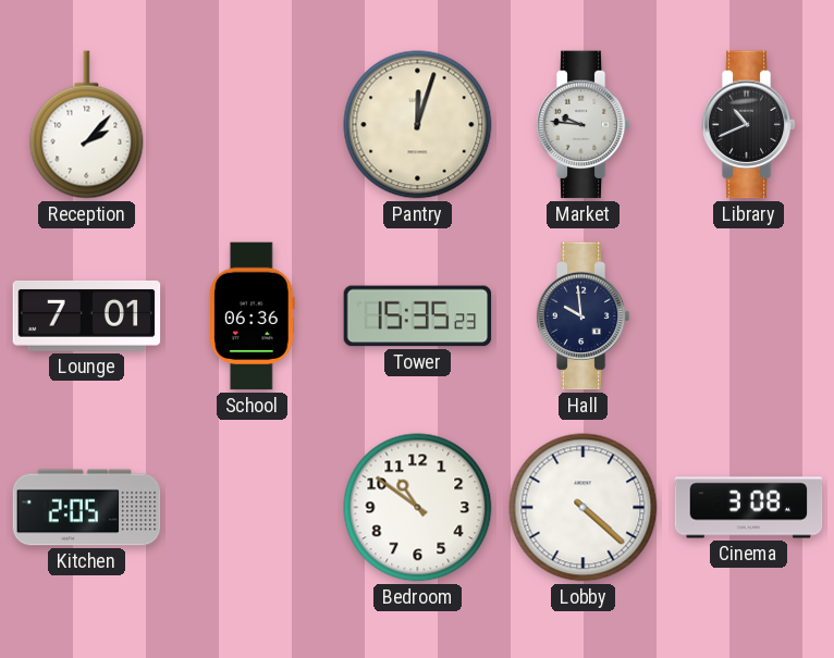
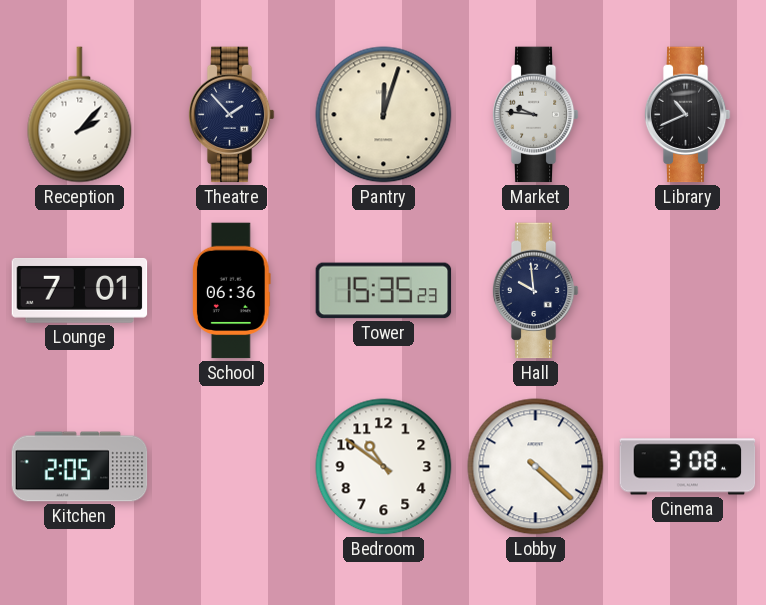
Theatre: none -> 1:53
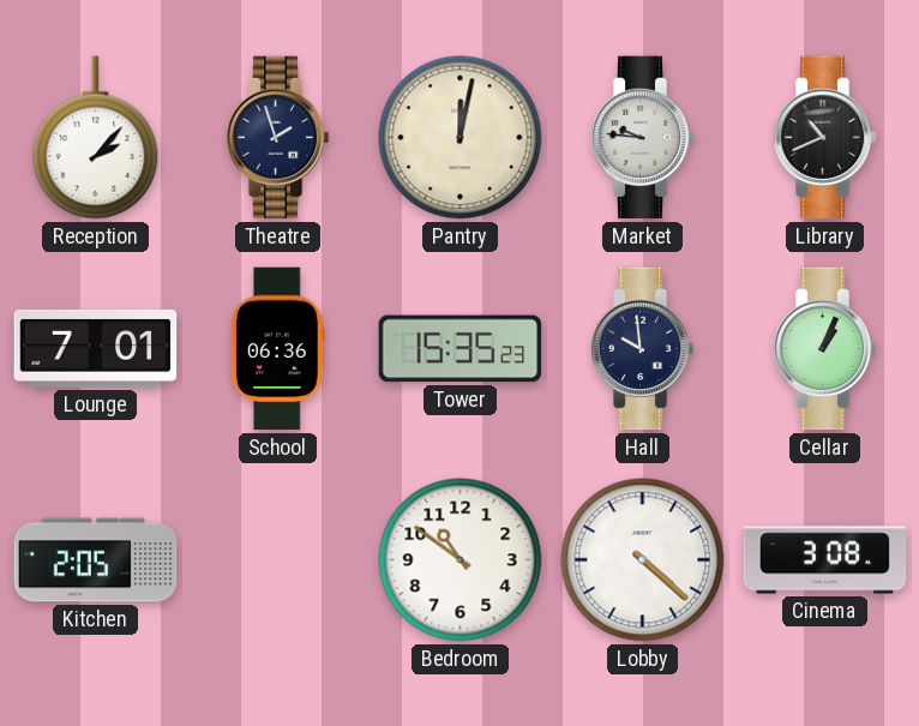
Theatre: 1:53 -> 1:57
Pantry: 12:03 -> 12:02
Cellar: none -> 1:04
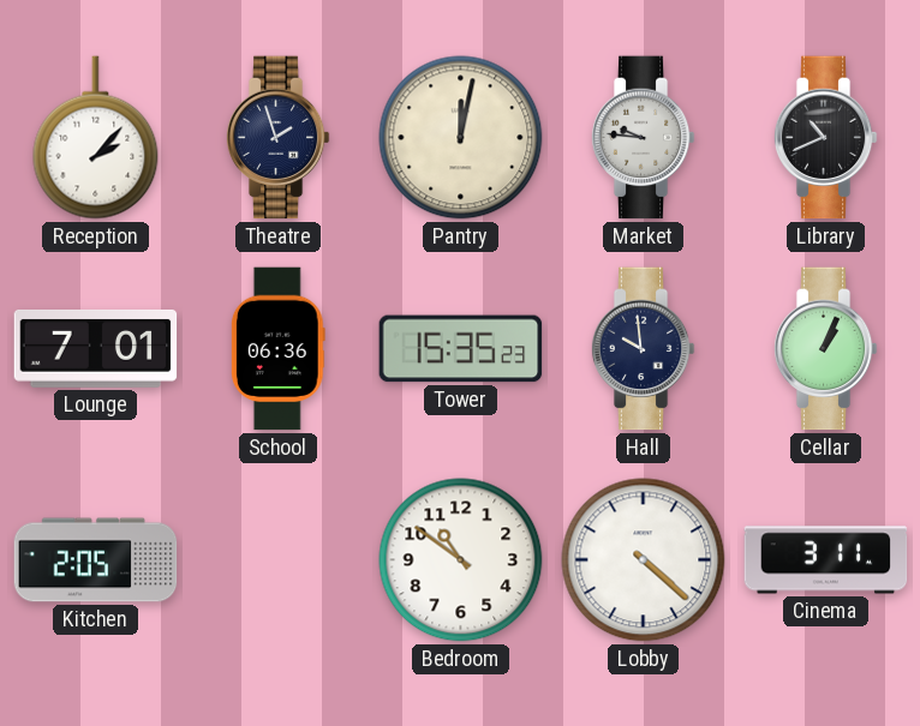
Cinema: 3:08 -> 3:11
